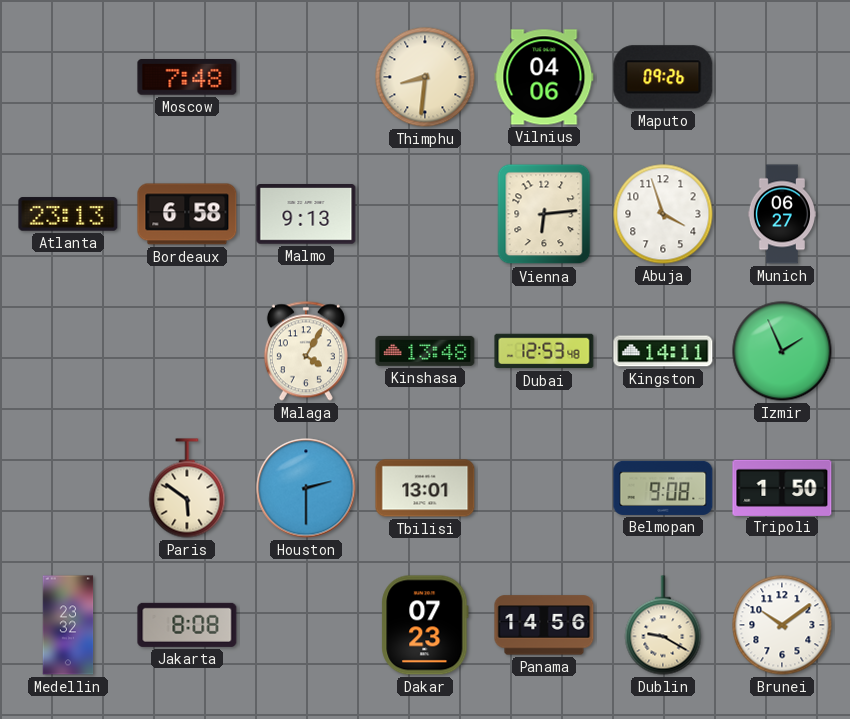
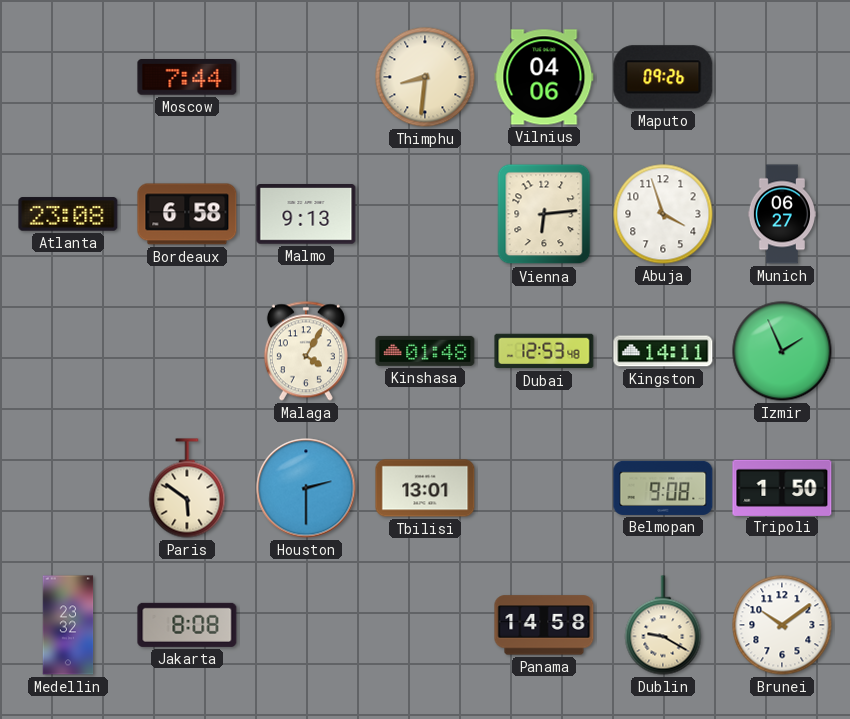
Moscow: 7:48 -> 7:44
Atlanta: 23:13 -> 23:08
Kinshasa: 13:48 -> 01:48
Dakar: 07:23 -> none
Panama: 14:56 -> 14:58
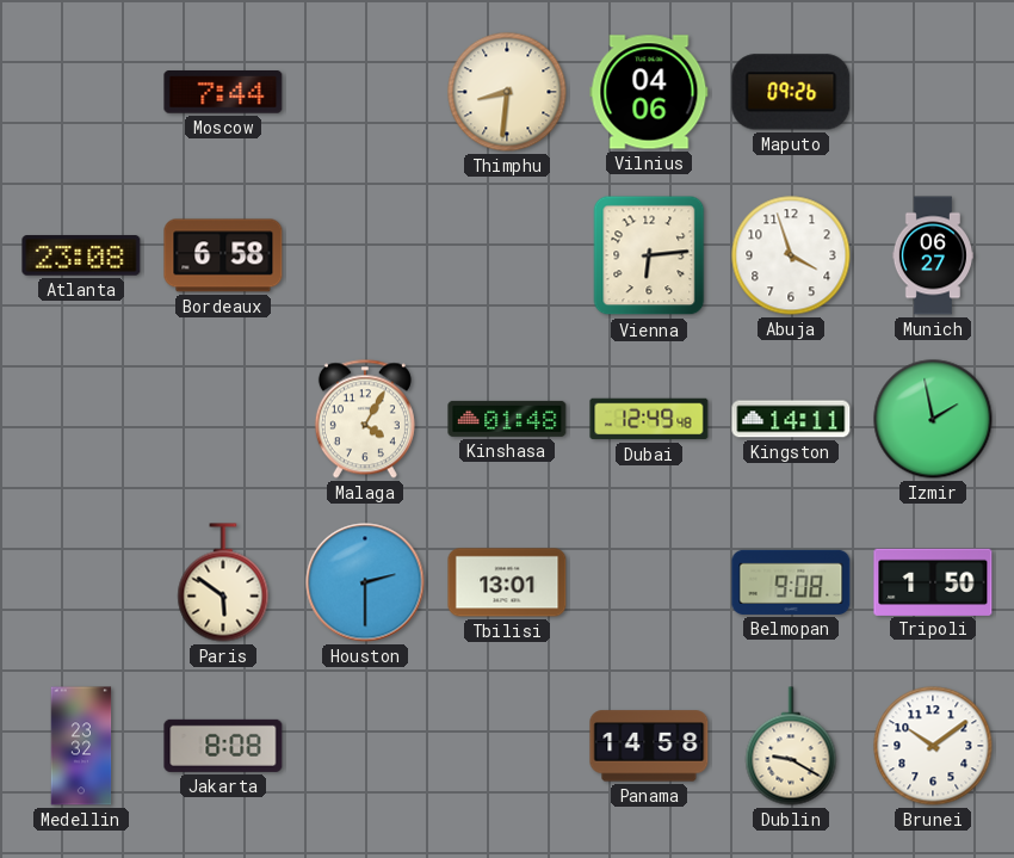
Malmo: 9:13 -> none
Dubai: 12:53 -> 12:49
Izmir: 1:56 -> 1:58
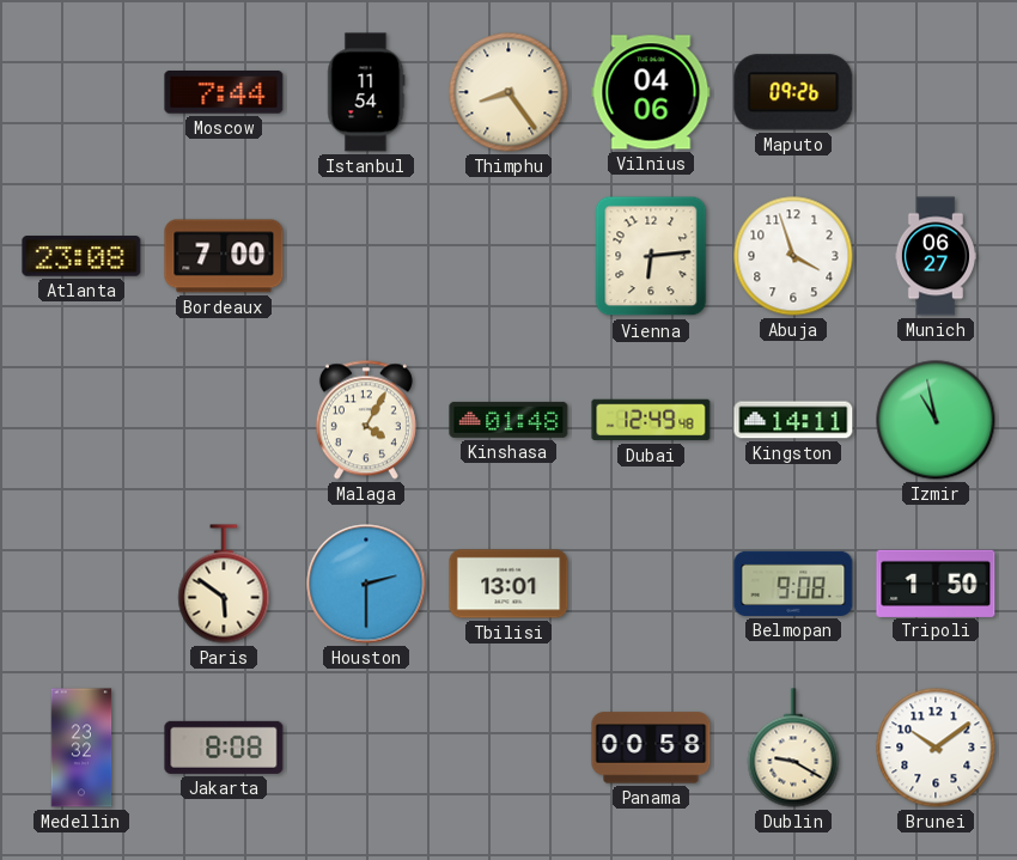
Istanbul: none -> 11:54
Thimphu: 8:31 -> 8:24
Bordeaux: 6:58 -> 7:00
Izmir: 1:58 -> 10:58
Panama: 14:58 -> 00:58
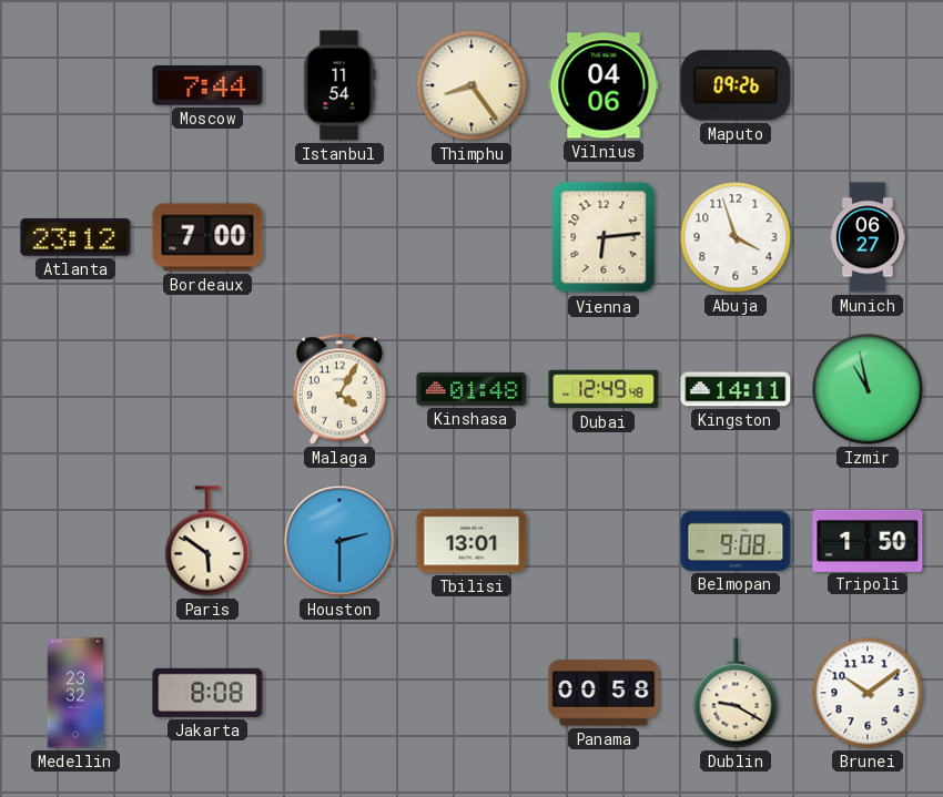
Atlanta: 23:08 -> 23:12
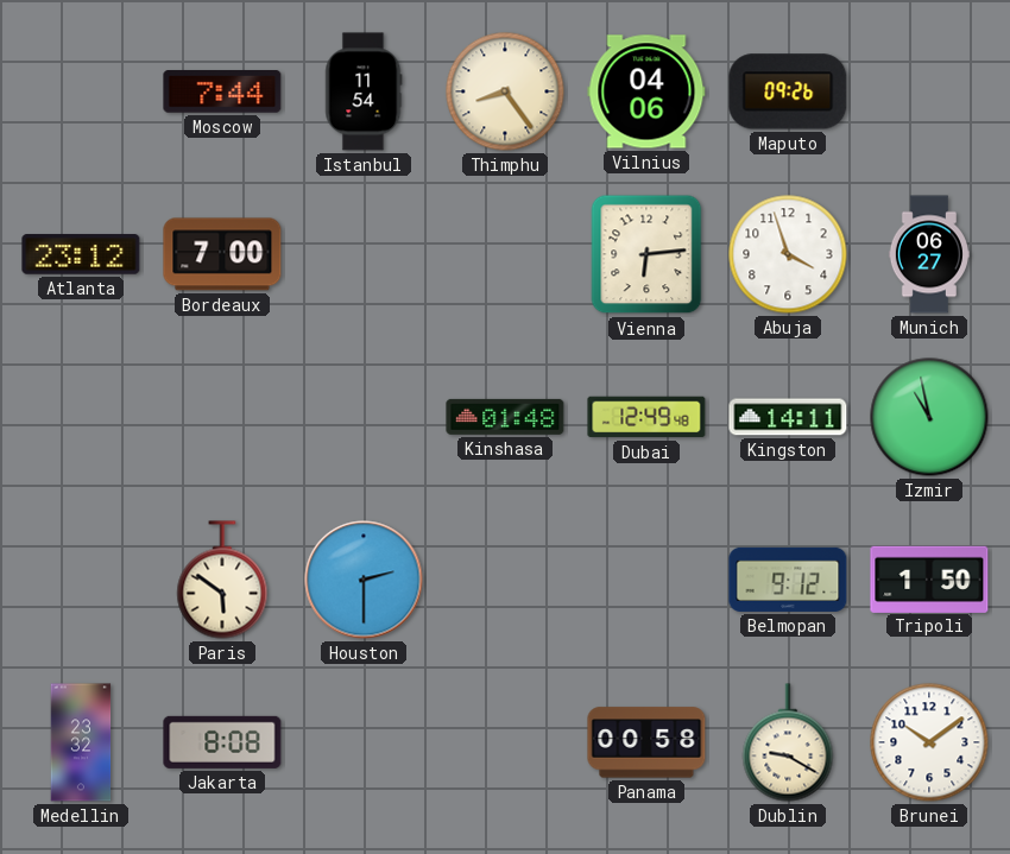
Malaga: 4:05 -> none
Tbilisi: 13:01 -> none
Belmopan: 9:08 -> 9:12
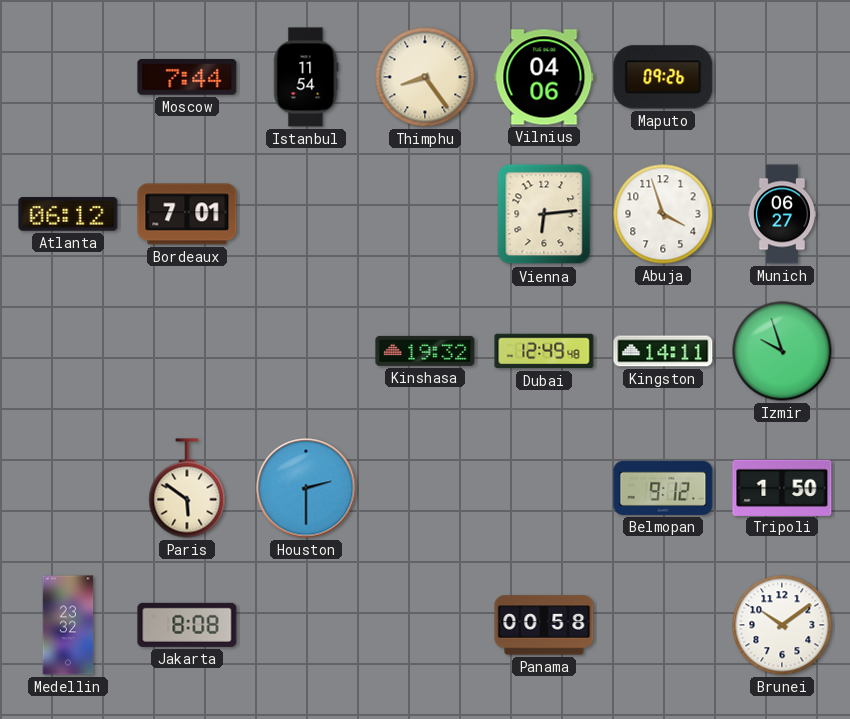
Atlanta: 23:12 -> 06:12
Bordeaux: 7:00 -> 7:01
Kinshasa: 01:48 -> 19:32
Izmir: 10:58 -> 9:57
Dublin: 9:20 -> none
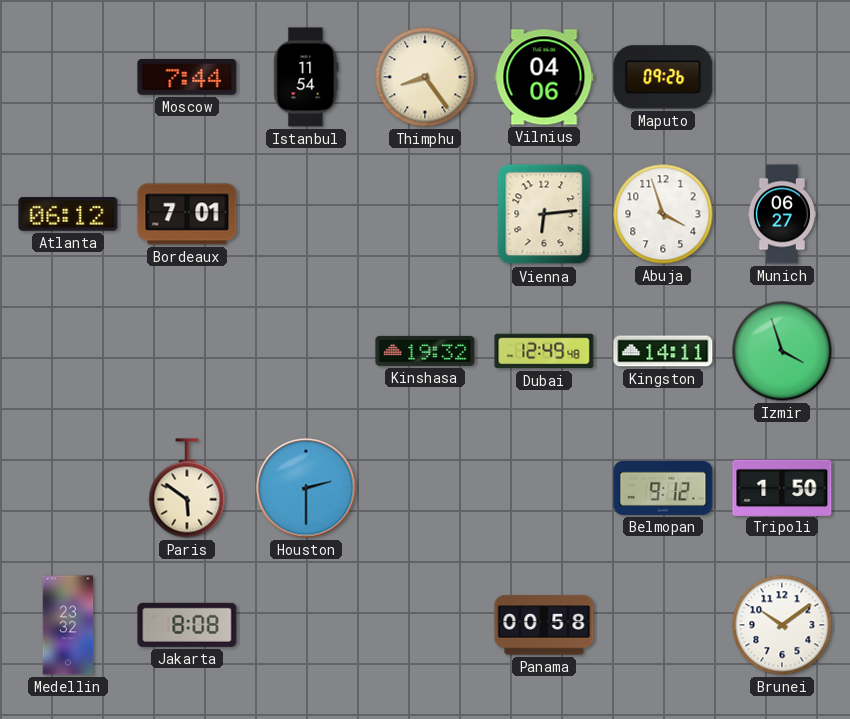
Izmir: 9:57 -> 3:57
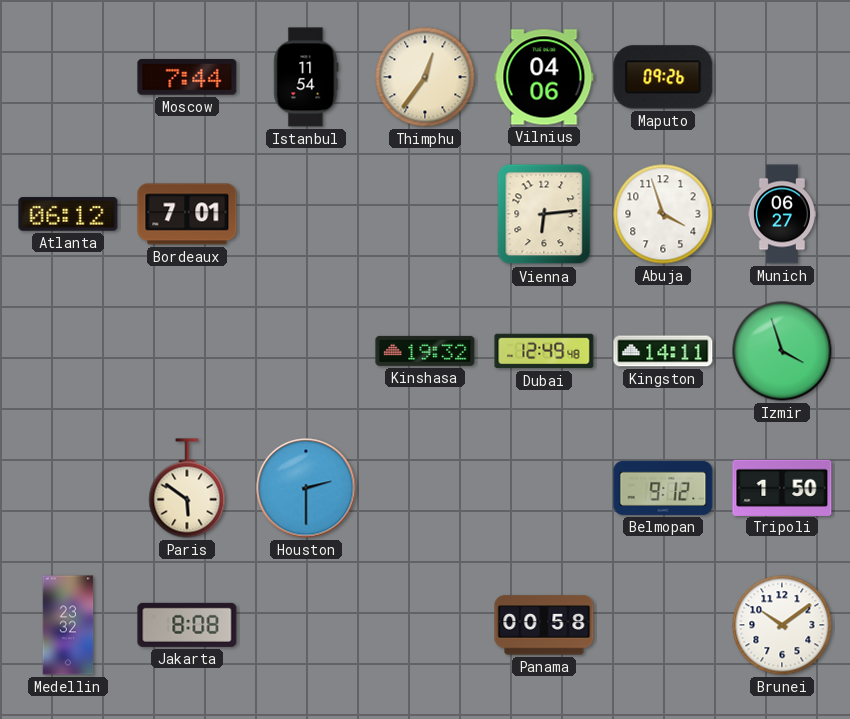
Thimphu: 8:24 -> 12:36
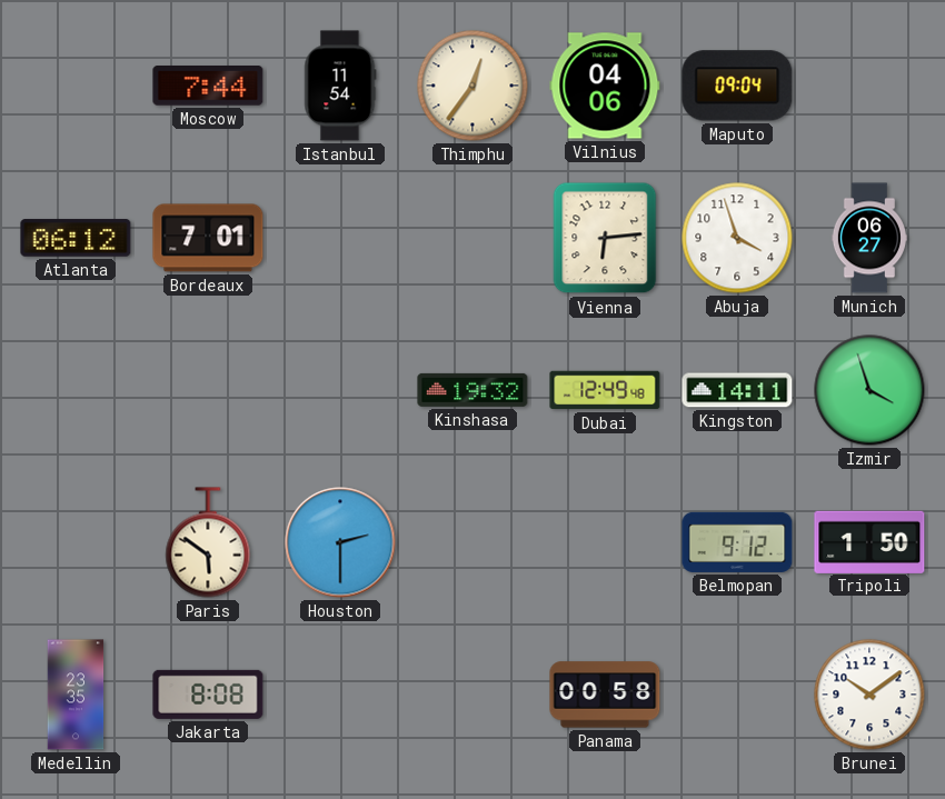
Maputo: 09:26 -> 09:04
Medellin: 23:32 -> 23:35
